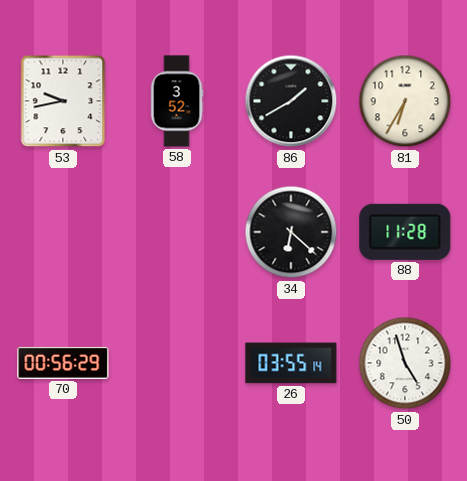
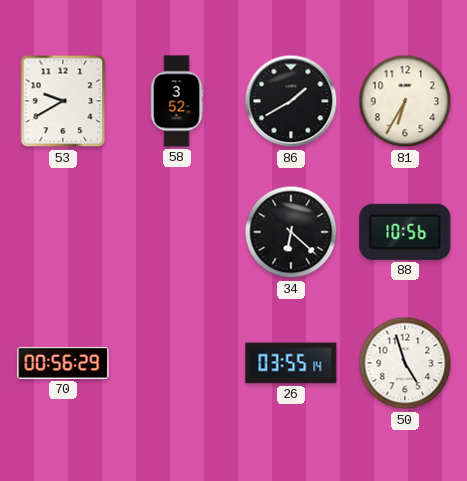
53: 9:43 -> 9:40
88: 11:28 -> 10:56
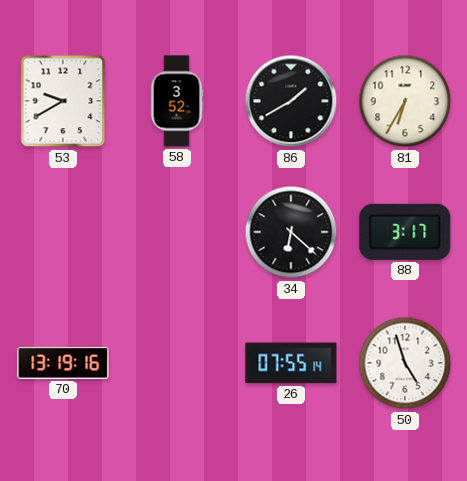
88: 10:56 -> 3:17
70: 00:56 -> 13:19
26: 03:55 -> 07:55
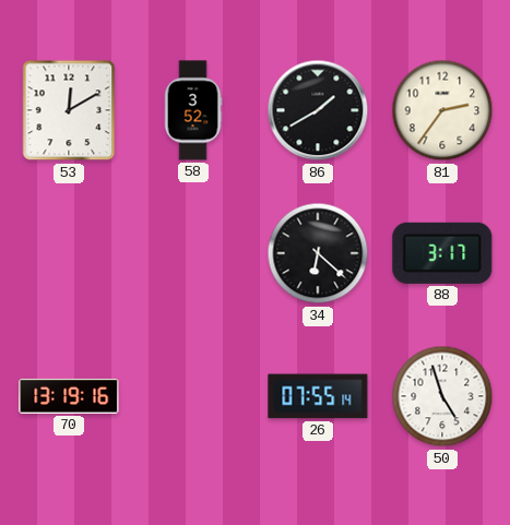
53: 9:40 -> 12:10
81: 6:35 -> 2:36
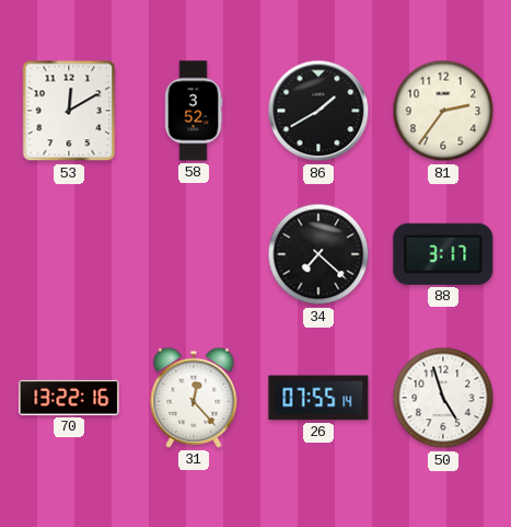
34: 6:22 -> 7:22
70: 13:19 -> 13:22
31: none -> 12:23
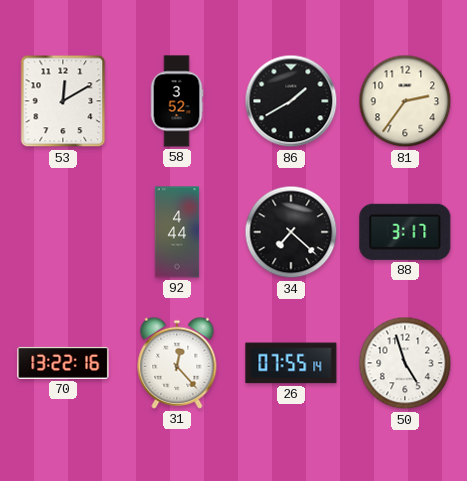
92: none -> 4:44
